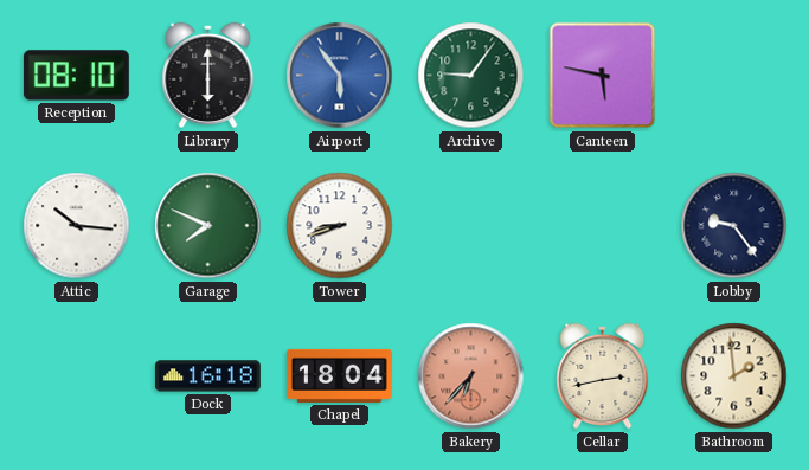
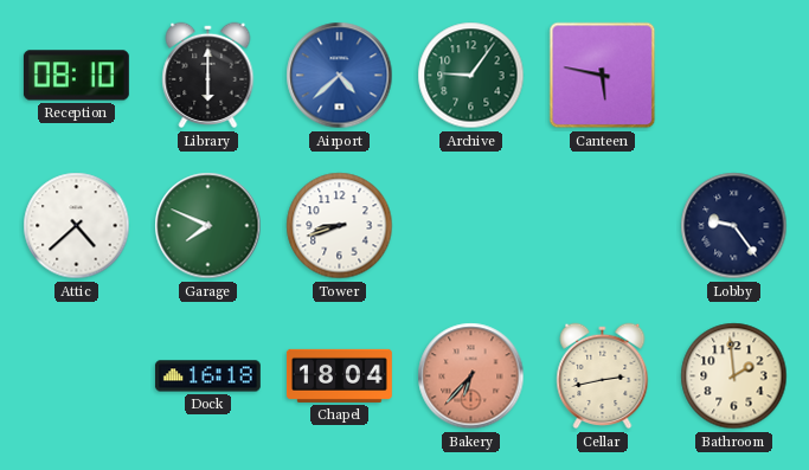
Airport: 5:54 -> 4:38
Attic: 10:16 -> 4:38
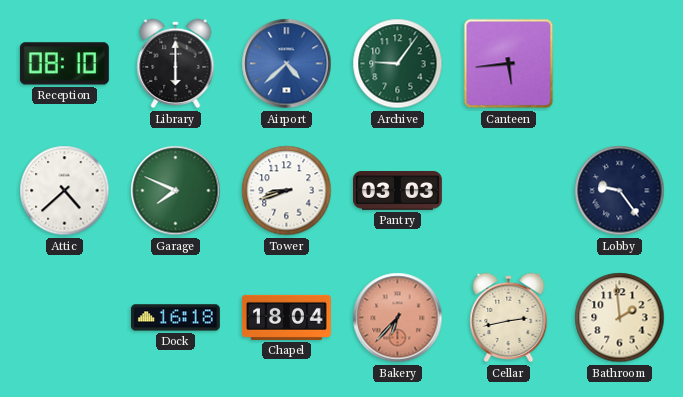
Canteen: 5:47 -> 5:44
Pantry: none -> 03:03
